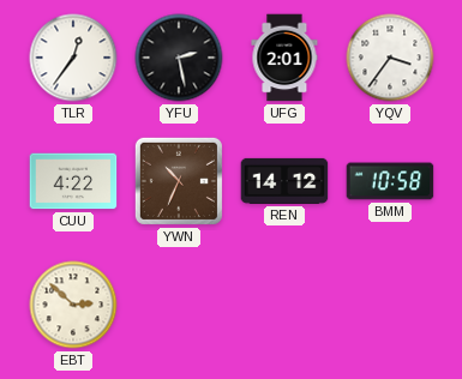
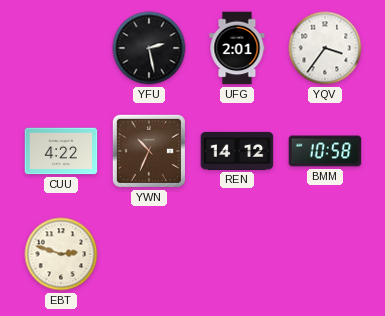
TLR: 12:36 -> none
EBT: 2:52 -> 2:48
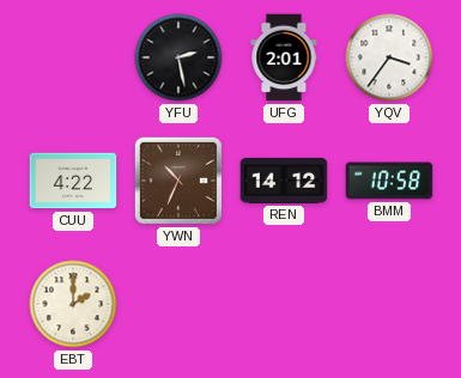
EBT: 2:48 -> 2:00
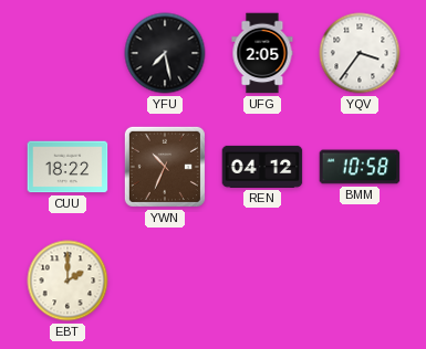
YFU: 2:28 -> 7:28
UFG: 2:01 -> 2:05
CUU: 4:22 -> 18:22
REN: 14:12 -> 04:12
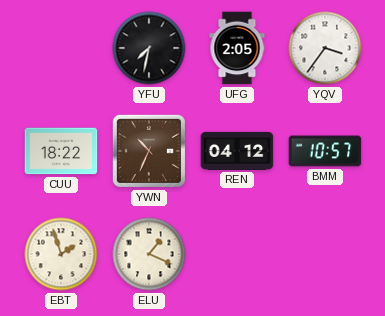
YFU: 7:28 -> 7:32
BMM: 10:58 -> 10:57
EBT: 2:00 -> 1:57
ELU: none -> 1:19
